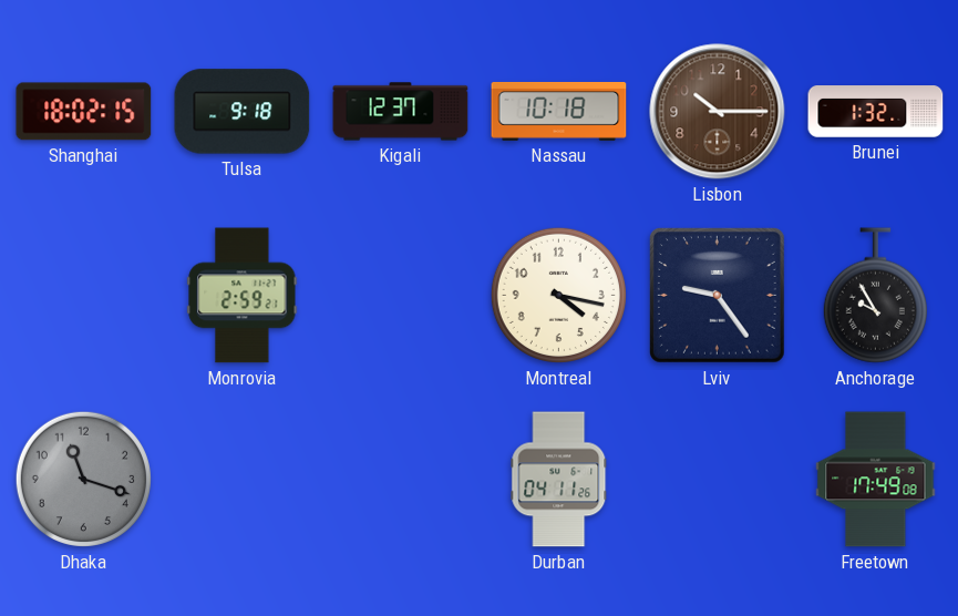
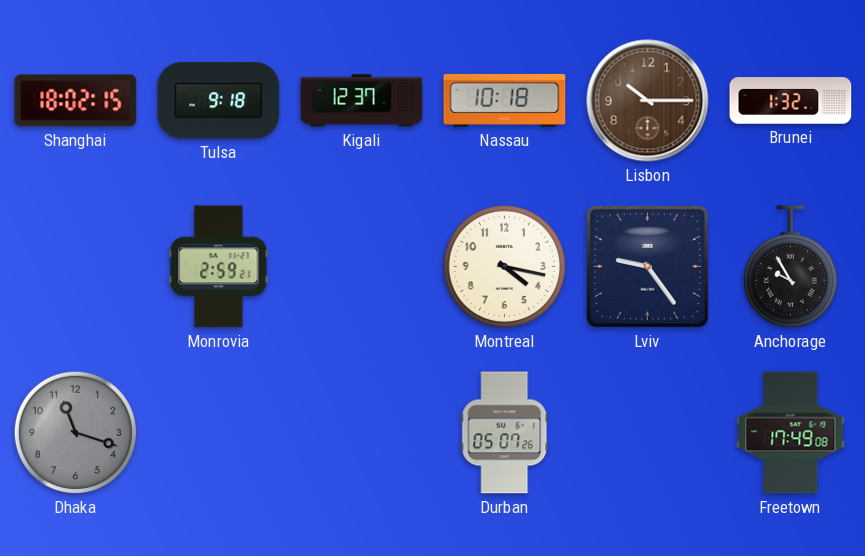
Durban: 04:11 -> 05:07
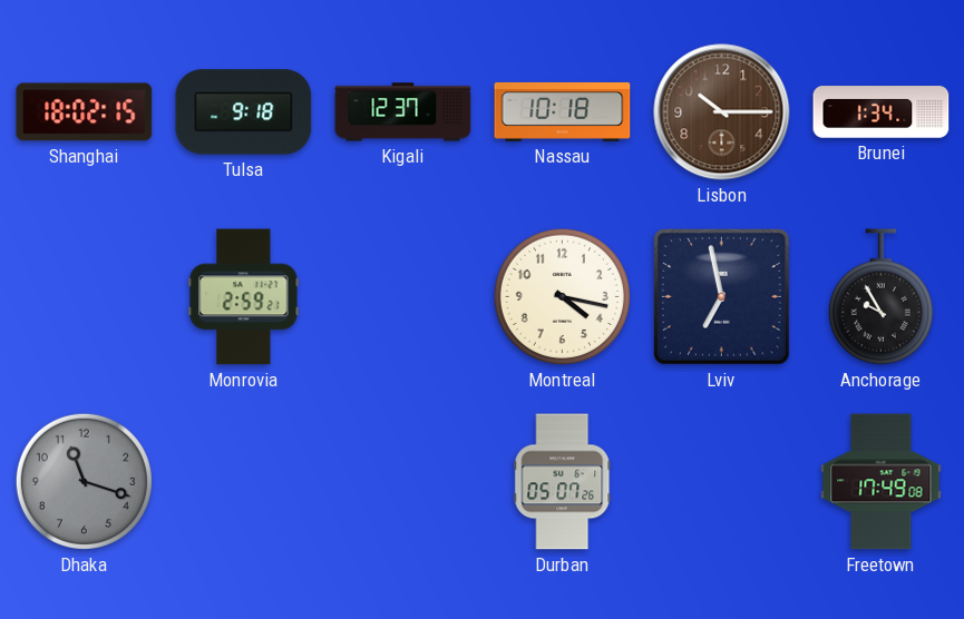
Brunei: 1:32 -> 1:34
Lviv: 9:24 -> 6:58
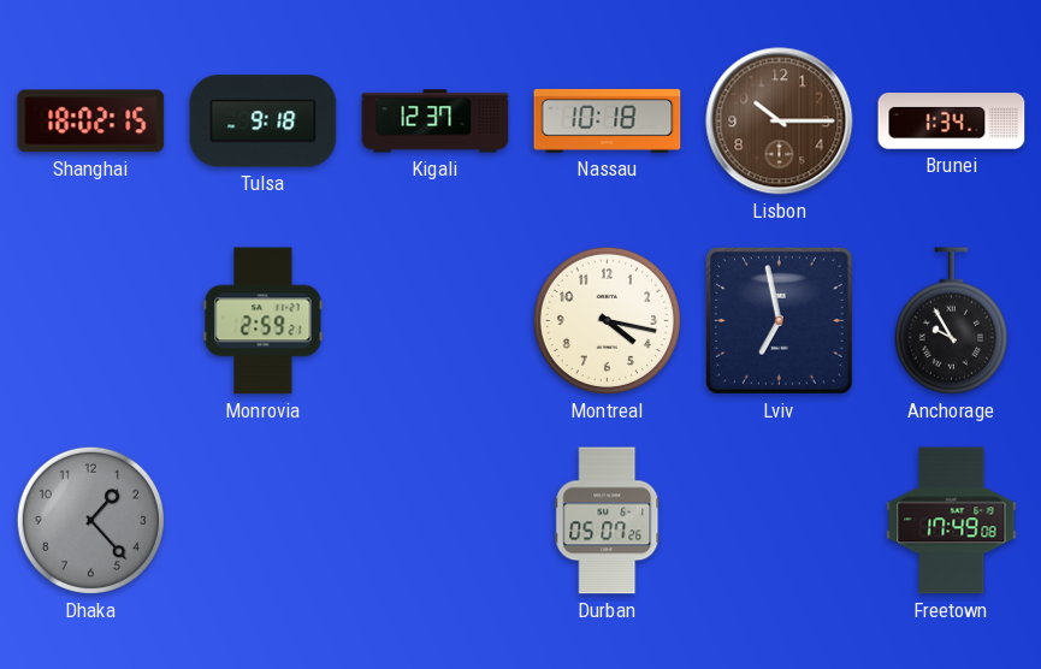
Dhaka: 11:18 -> 1:23
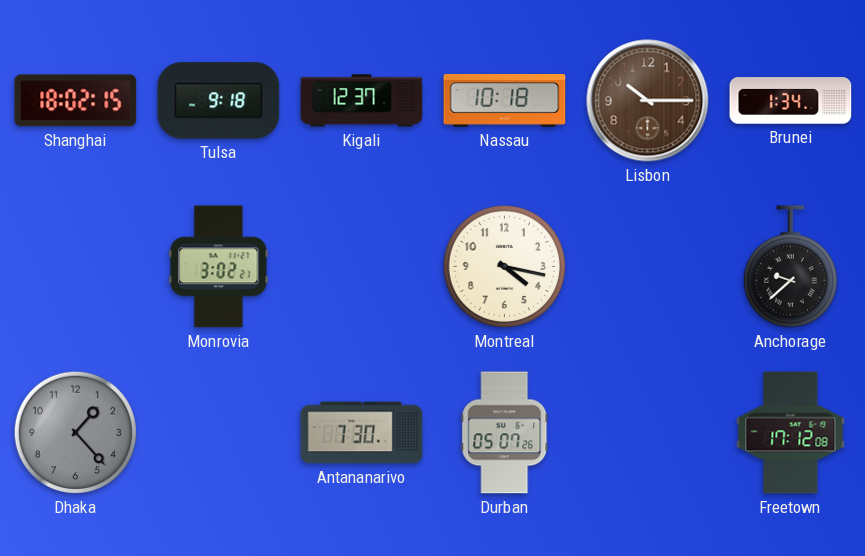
Monrovia: 2:59 -> 3:02
Lviv: 6:58 -> none
Anchorage: 9:55 -> 9:38
Antananarivo: none -> 7:30
Freetown: 17:49 -> 17:12
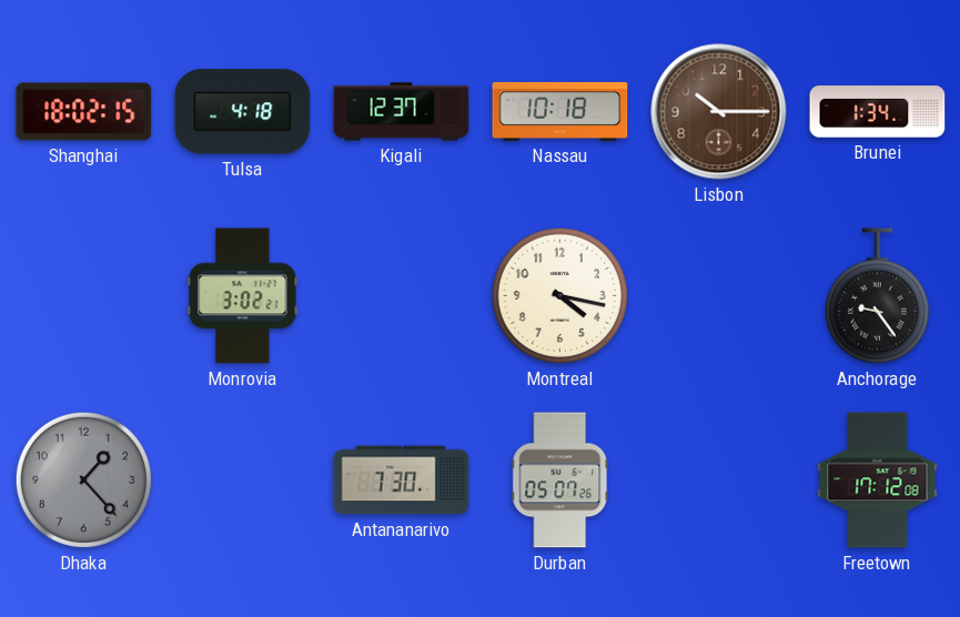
Tulsa: 9:18 -> 4:18
Anchorage: 9:38 -> 9:24
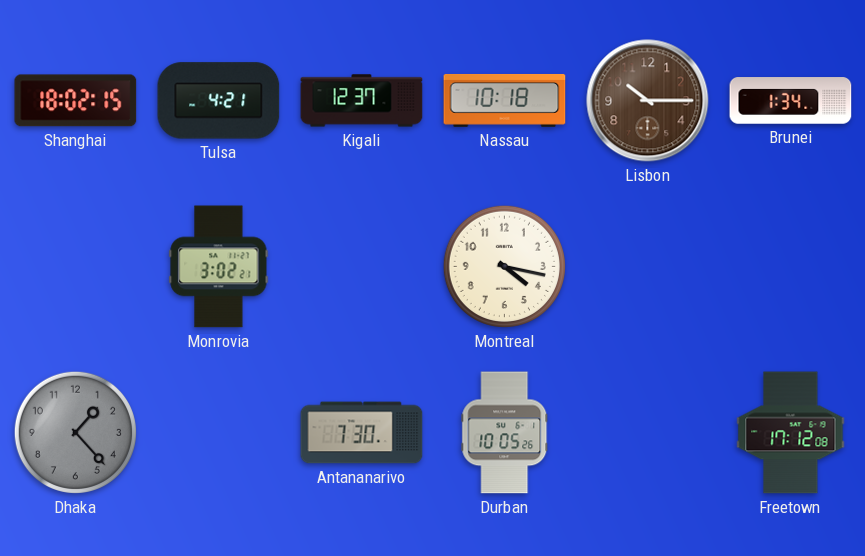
Tulsa: 4:18 -> 4:21
Anchorage: 9:24 -> none
Durban: 05:07 -> 10:05
